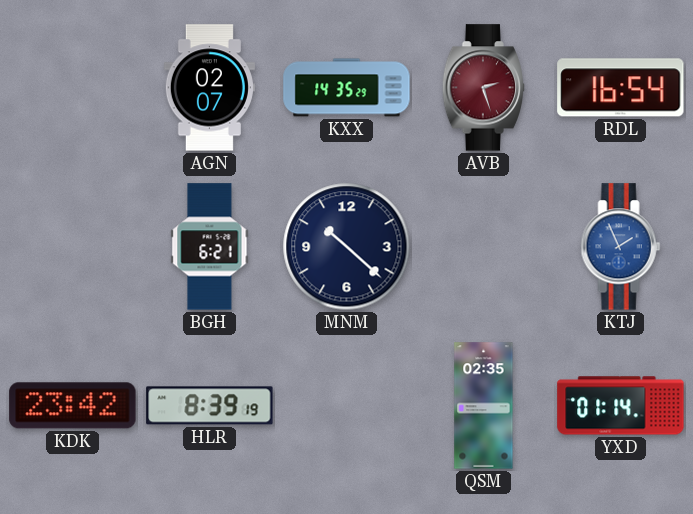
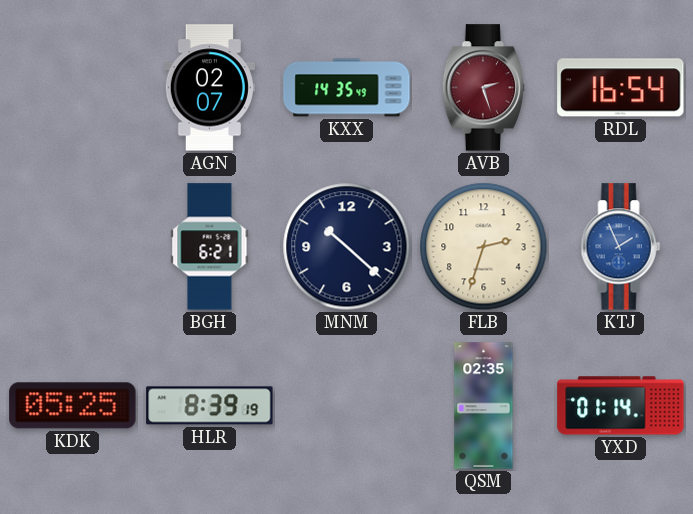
KXX: 14:35:29 -> 14:35:49
FLB: none -> 2:33
KDK: 23:42 -> 05:25
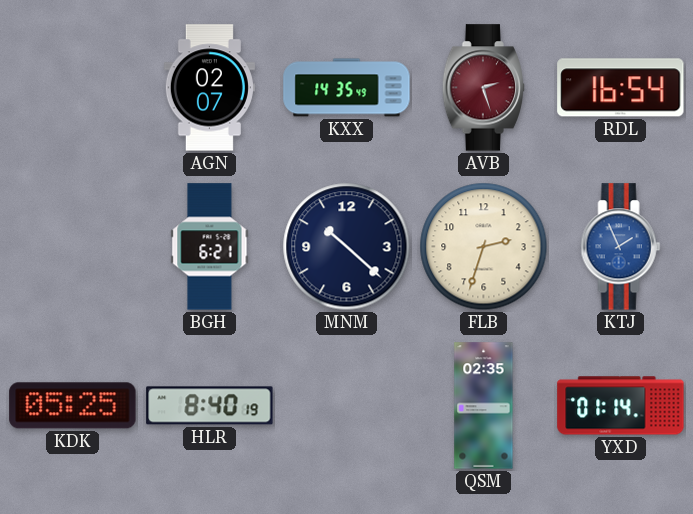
HLR: 8:39 -> 8:40
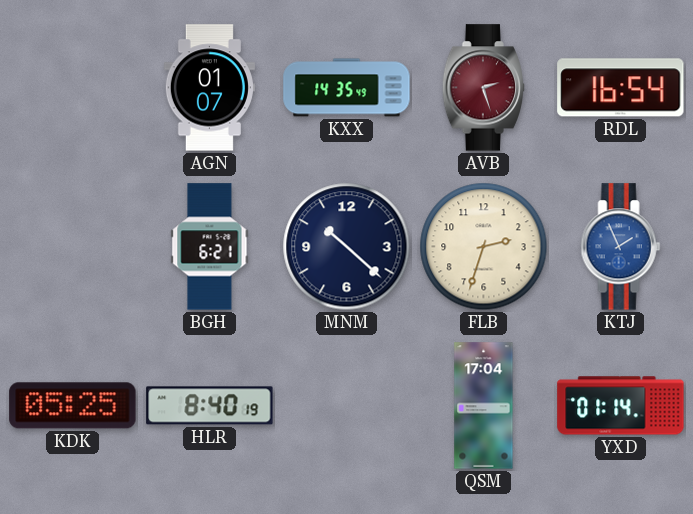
AGN: 02:07 -> 01:07
QSM: 02:35 -> 17:04
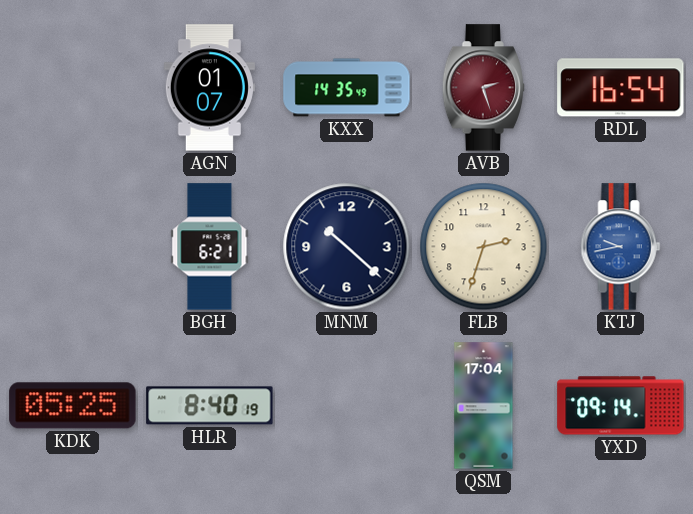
KTJ: 1:56 -> 9:43
YXD: 01:14 -> 09:14
